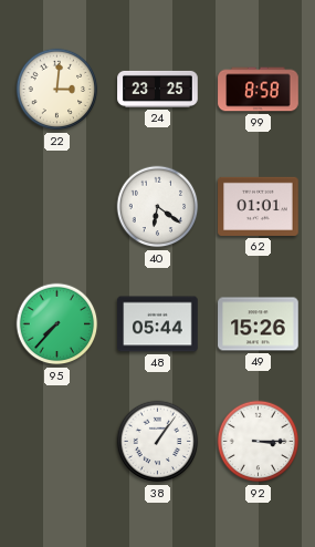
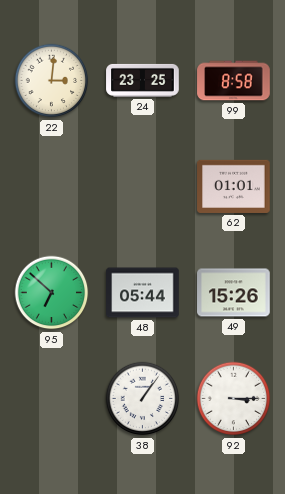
40: 6:21 -> none
95: 7:37 -> 6:52
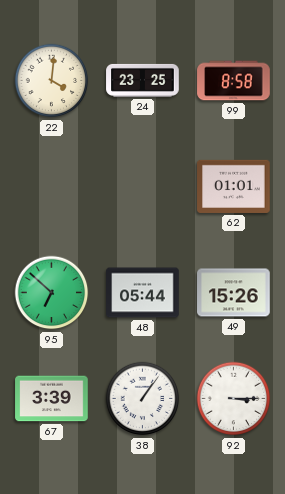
22: 3:01 -> 4:01
67: none -> 3:39
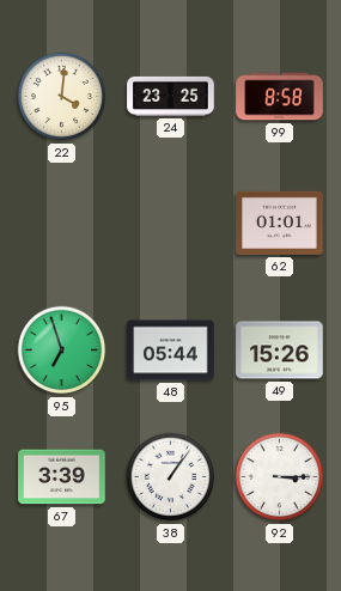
95: 6:52 -> 6:57
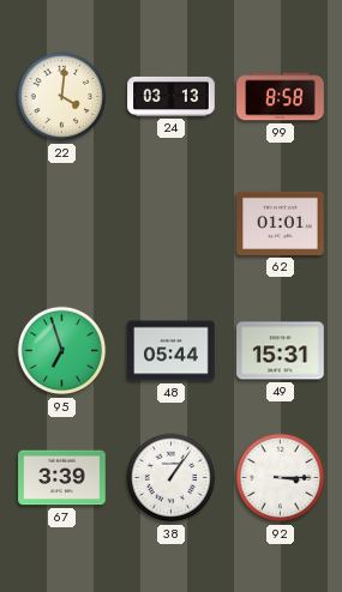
24: 23:25 -> 03:13
49: 15:26 -> 15:31
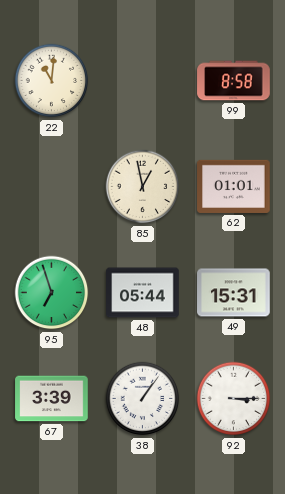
22: 4:01 -> 11:01
24: 03:13 -> none
85: none -> 12:58
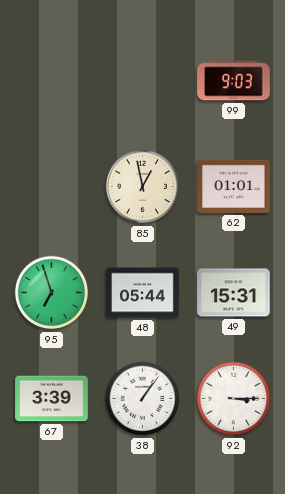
22: 11:01 -> none
99: 8:58 -> 9:03
